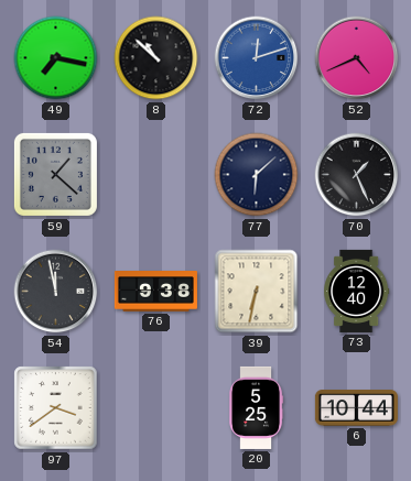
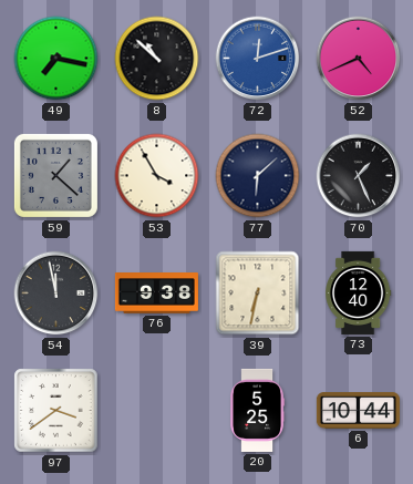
53: none -> 3:55
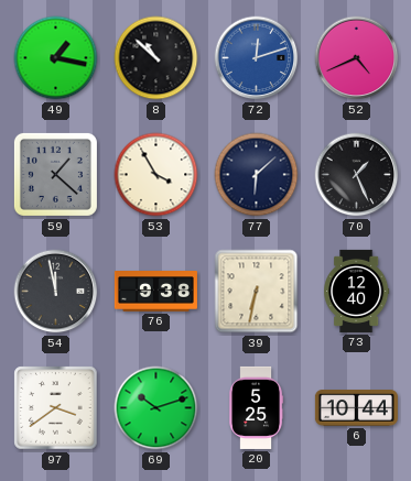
49: 7:17 -> 1:17
69: none -> 10:12
